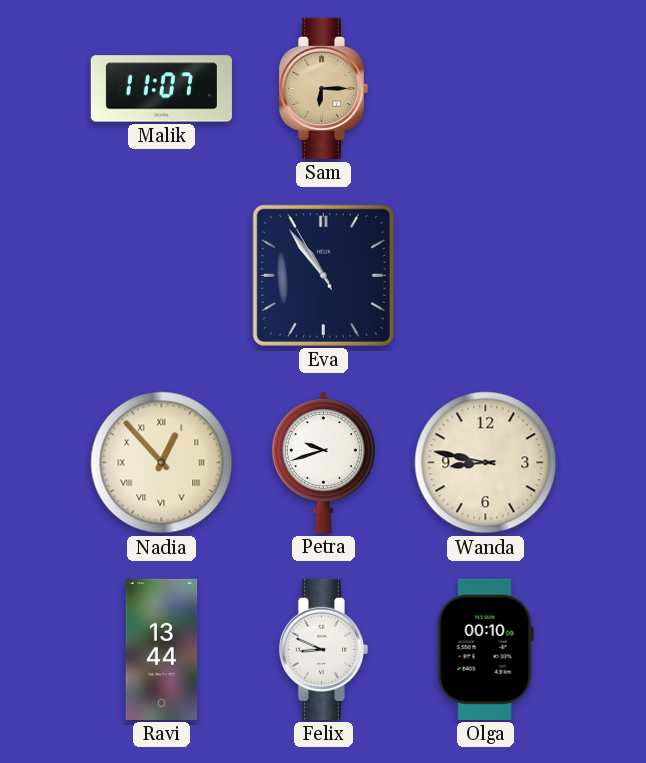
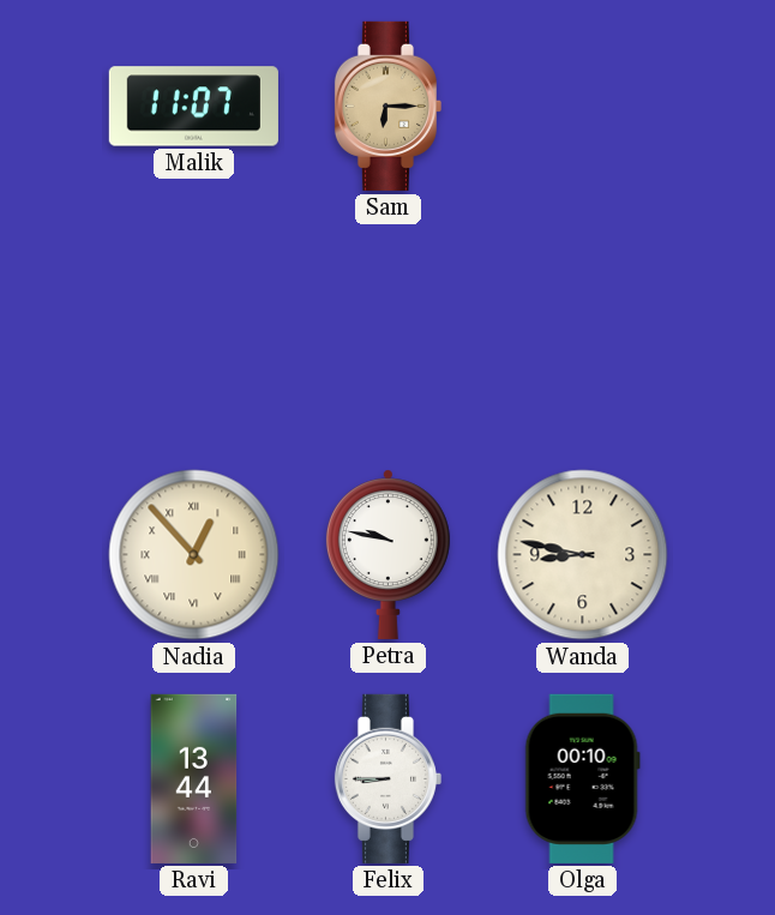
Eva: 10:53 -> none
Petra: 9:42 -> 9:47
Felix: 8:49 -> 8:45
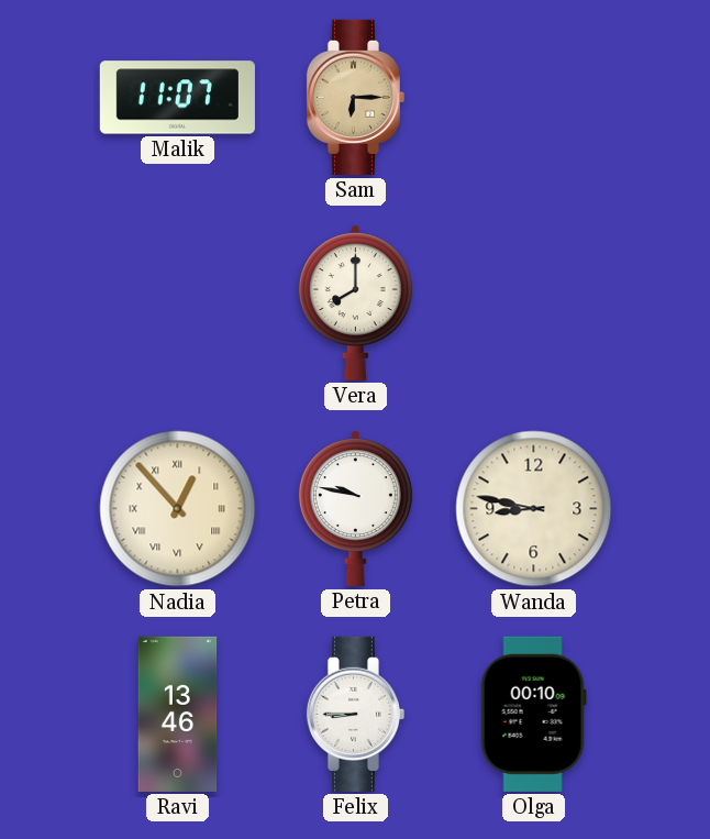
Vera: none -> 8:00
Ravi: 13:44 -> 13:46
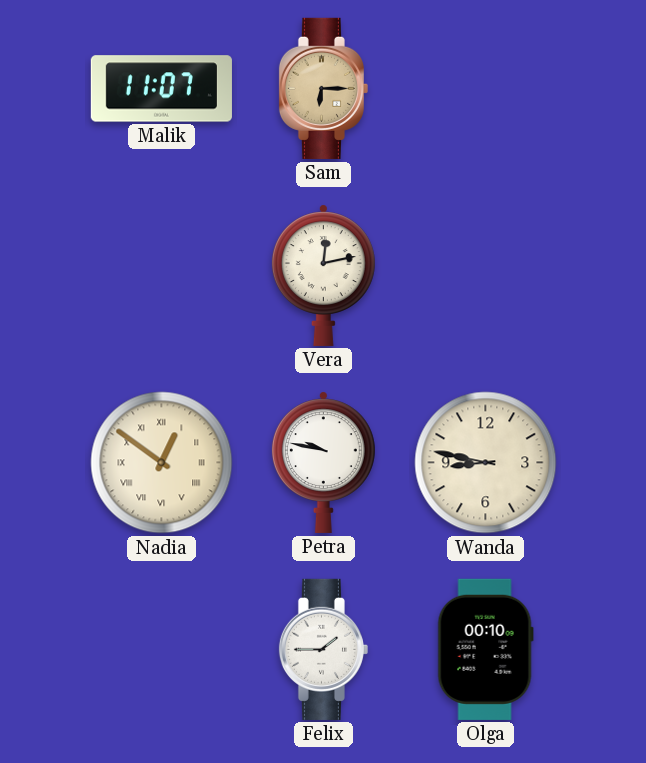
Vera: 8:00 -> 12:13
Nadia: 12:53 -> 12:51
Ravi: 13:46 -> none
Felix: 8:45 -> 1:45
